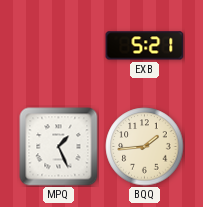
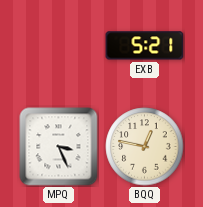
MPQ: 1:26 -> 3:26
BQQ: 1:44 -> 12:47
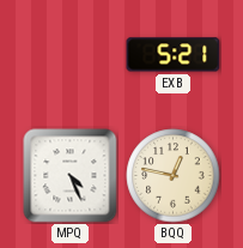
MPQ: 3:26 -> 4:26
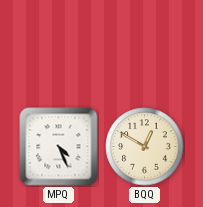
EXB: 5:21 -> none
BQQ: 12:47 -> 12:50
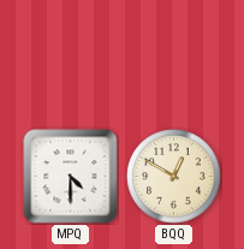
MPQ: 4:26 -> 4:30
